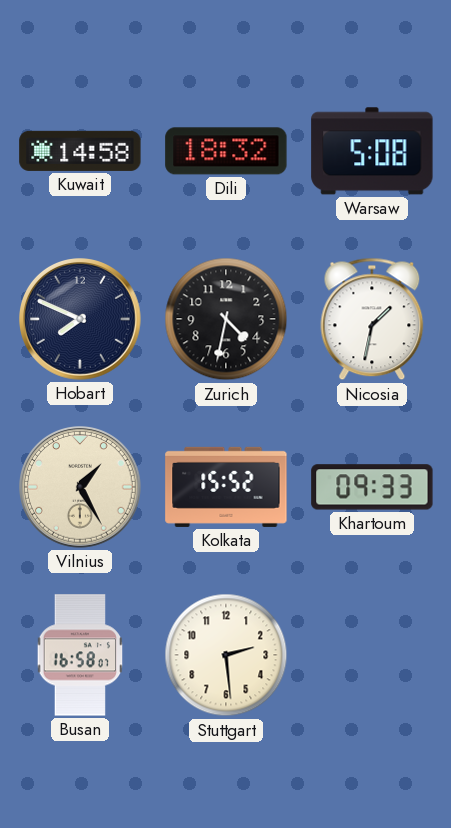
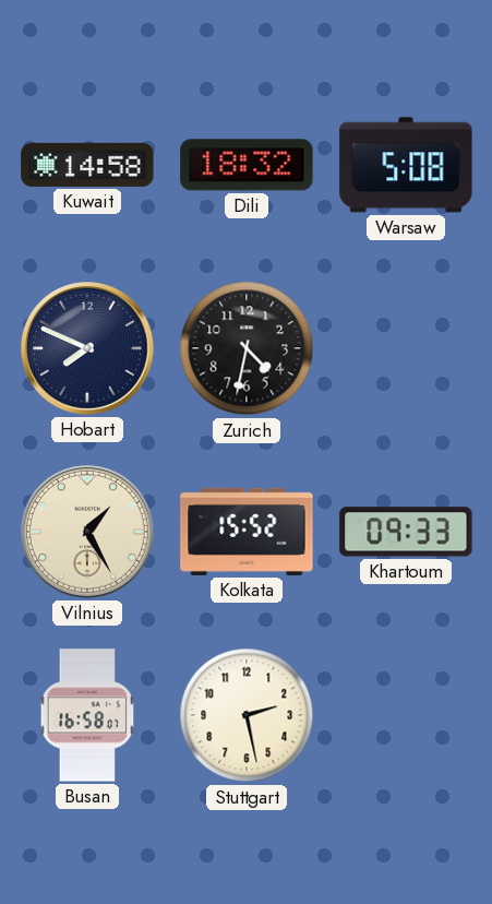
Nicosia: 1:32 -> none
Stuttgart: 2:29 -> 2:28
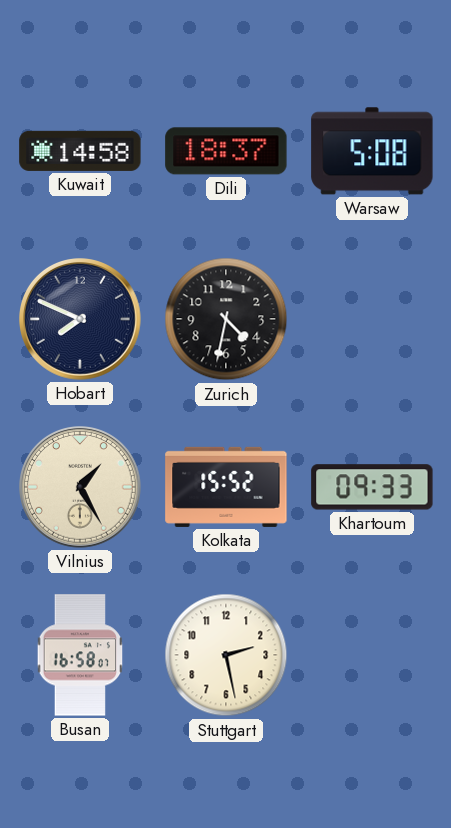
Dili: 18:32 -> 18:37
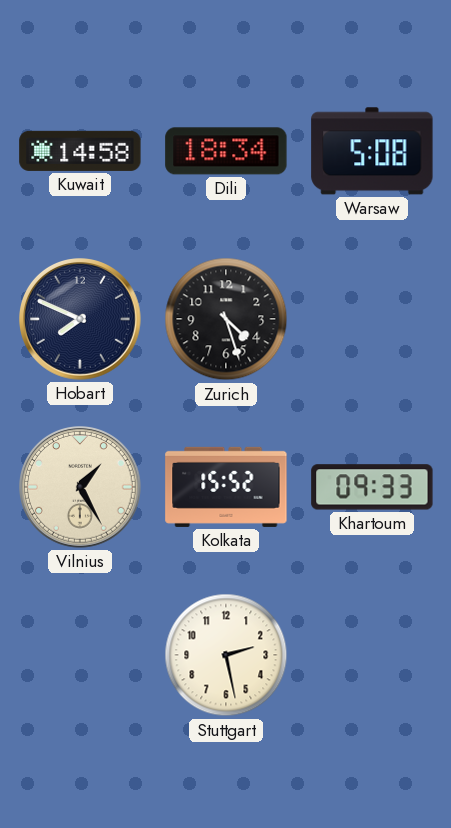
Dili: 18:37 -> 18:34
Zurich: 4:32 -> 4:27
Busan: 16:58 -> none
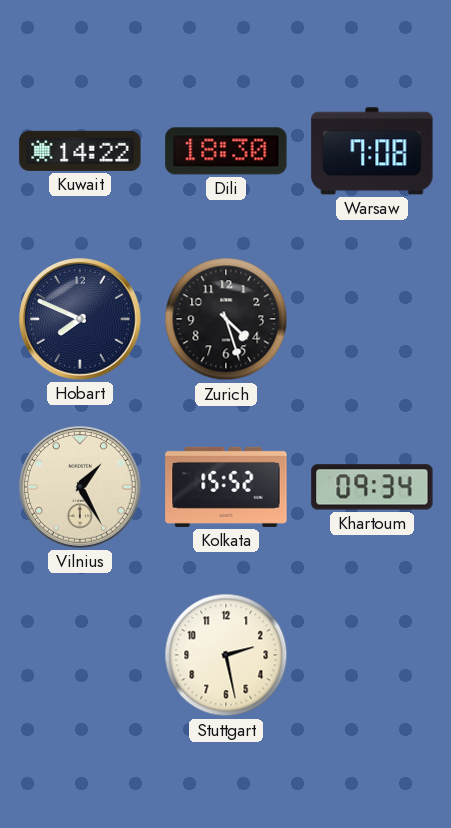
Kuwait: 14:58 -> 14:22
Dili: 18:34 -> 18:30
Warsaw: 5:08 -> 7:08
Khartoum: 09:33 -> 09:34
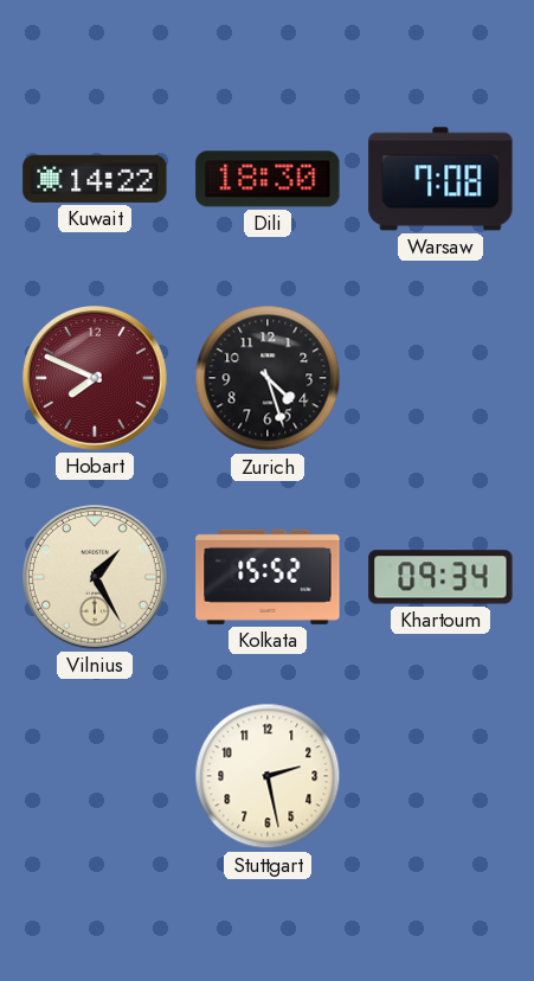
Hobart dial: navy -> burgundy
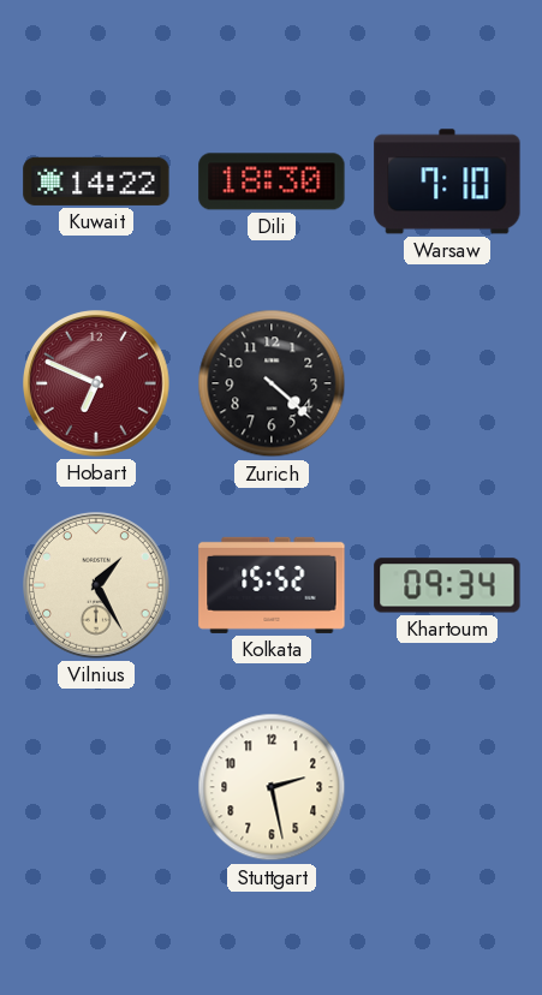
Warsaw: 7:08 -> 7:10
Hobart: 7:49 -> 6:49
Zurich: 4:27 -> 4:22
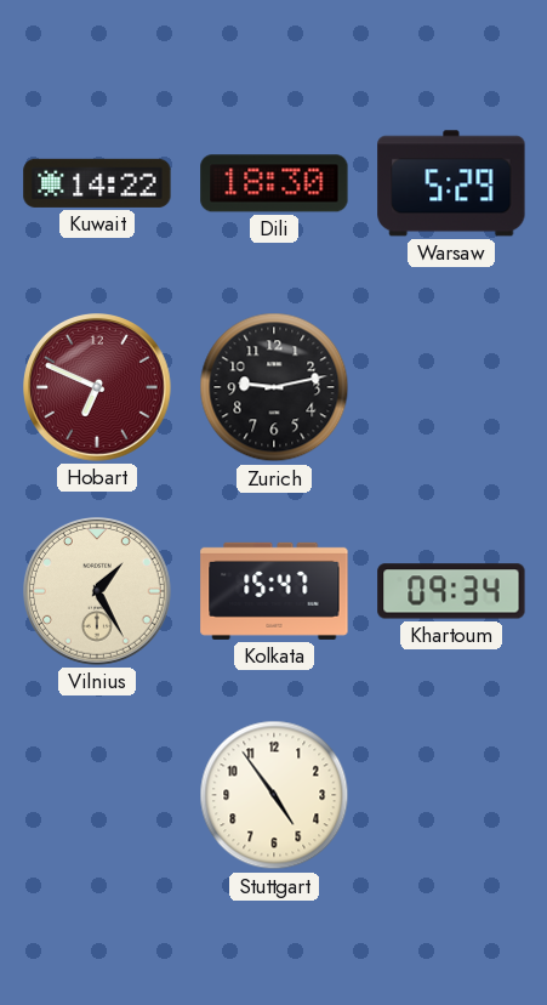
Warsaw: 7:10 -> 5:29
Zurich: 4:22 -> 9:13
Kolkata: 15:52 -> 15:47
Stuttgart: 2:28 -> 4:54
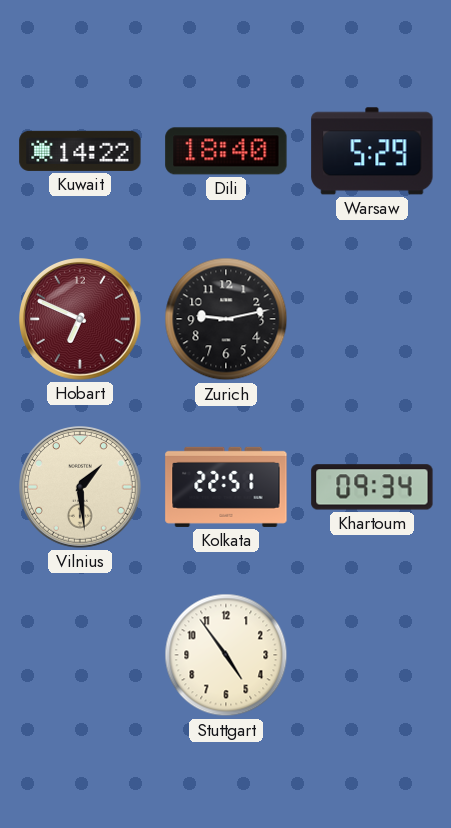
Dili: 18:30 -> 18:40
Vilnius: 1:25 -> 1:29
Kolkata: 15:47 -> 22:51
